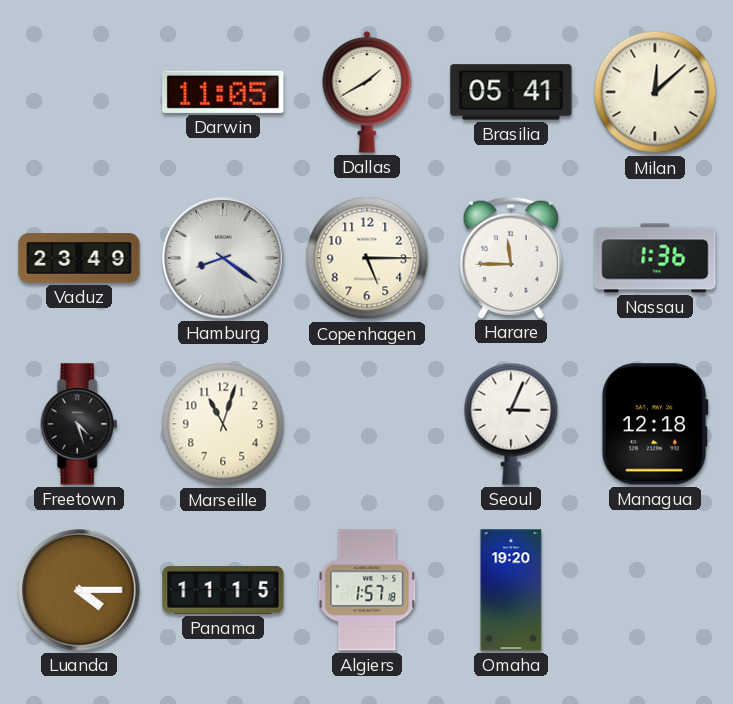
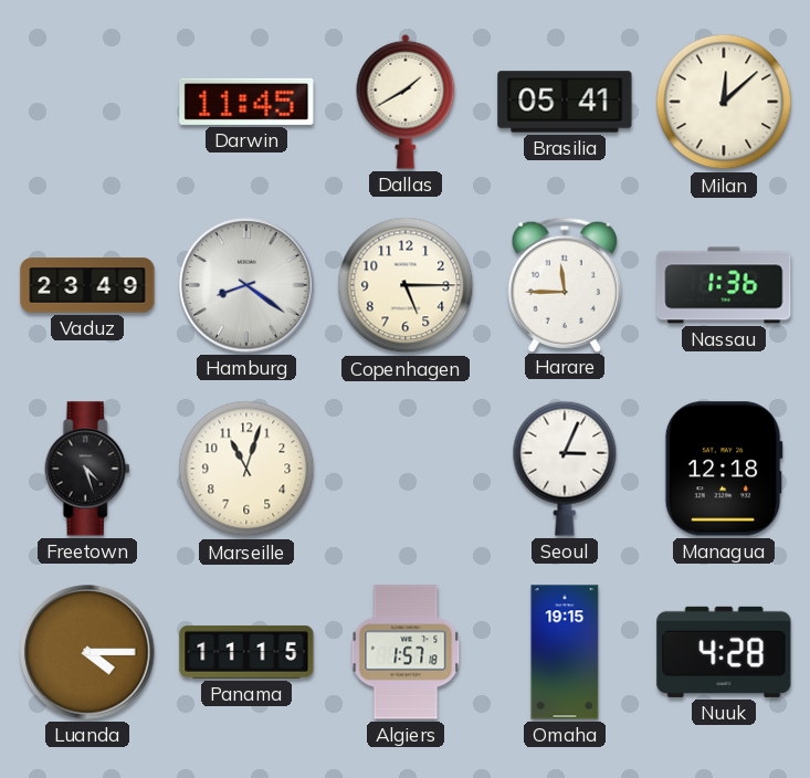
Darwin: 11:05 -> 11:45
Omaha: 19:20 -> 19:15
Nuuk: none -> 4:28
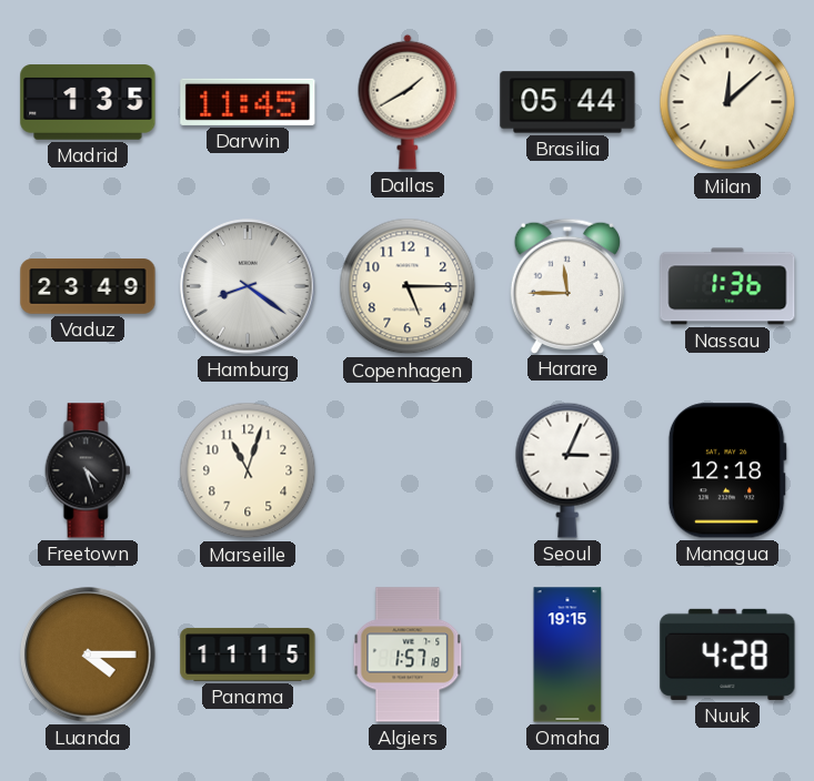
Madrid: none -> 1:35
Brasilia: 05:41 -> 05:44
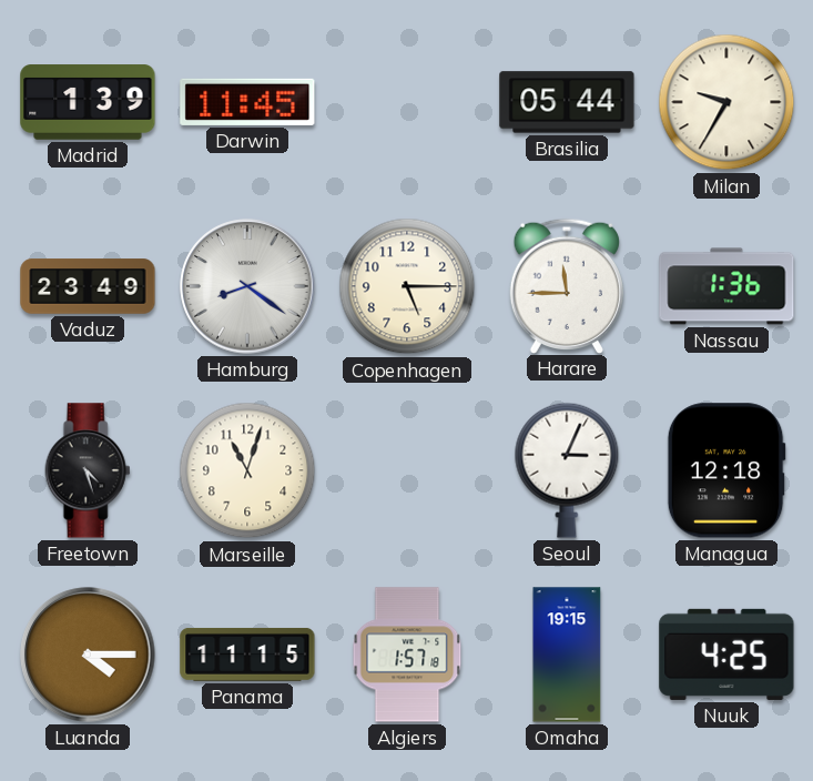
Madrid: 1:35 -> 1:39
Dallas: 1:40 -> none
Milan: 12:08 -> 9:35
Nuuk: 4:28 -> 4:25
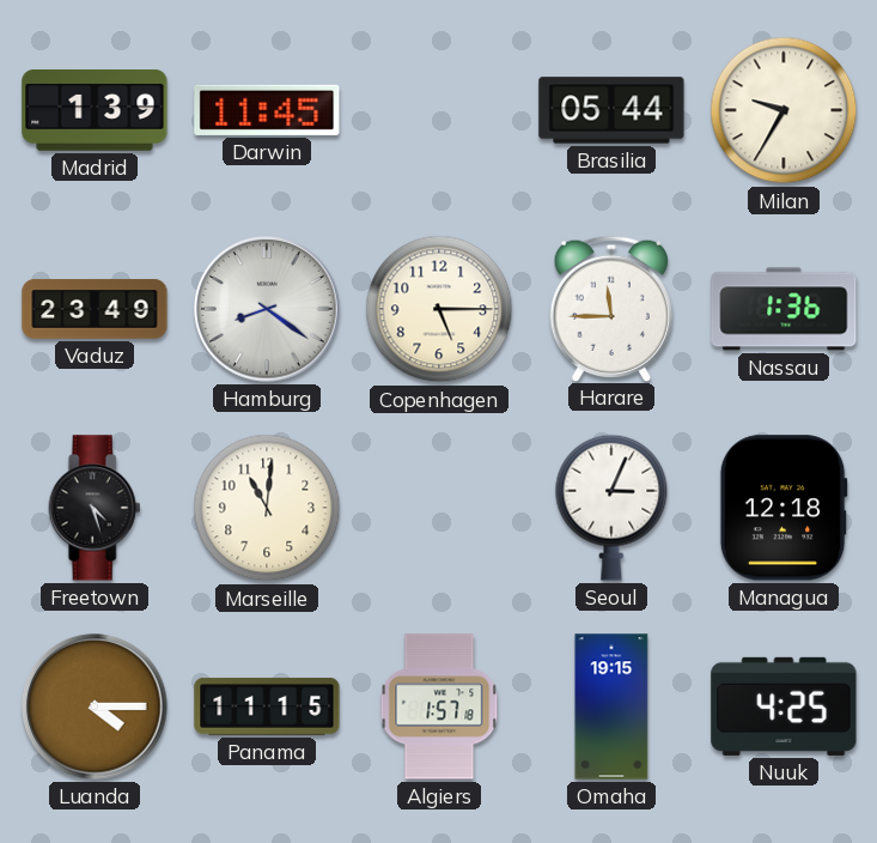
Marseille: 11:03 -> 11:01
